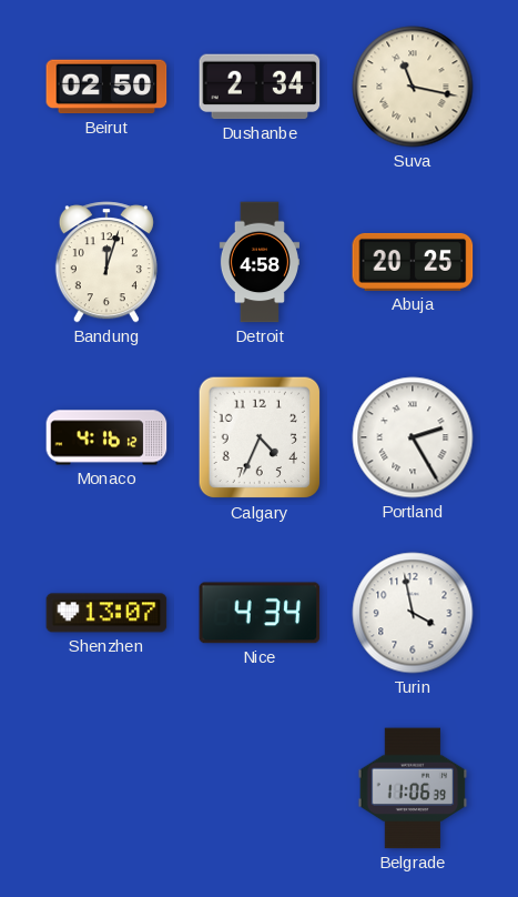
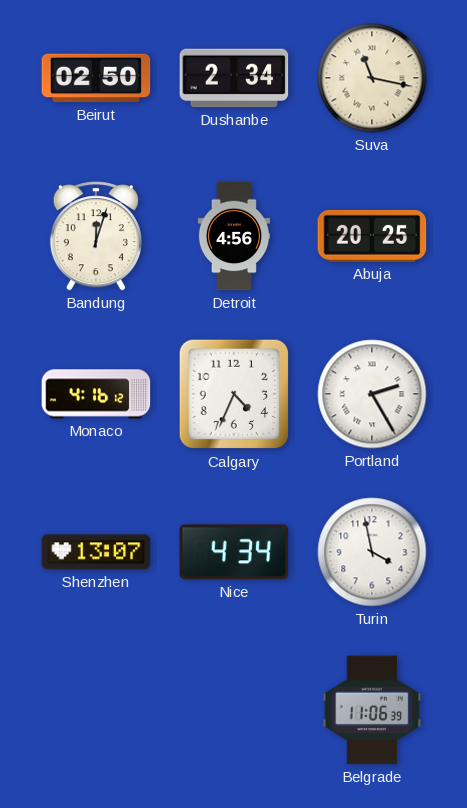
Detroit: 4:58 -> 4:56
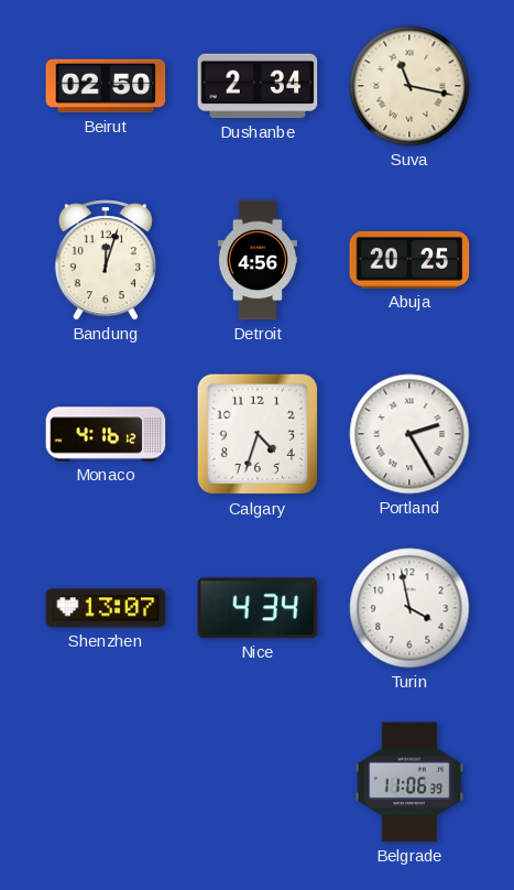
Calgary: 4:34 -> 4:33
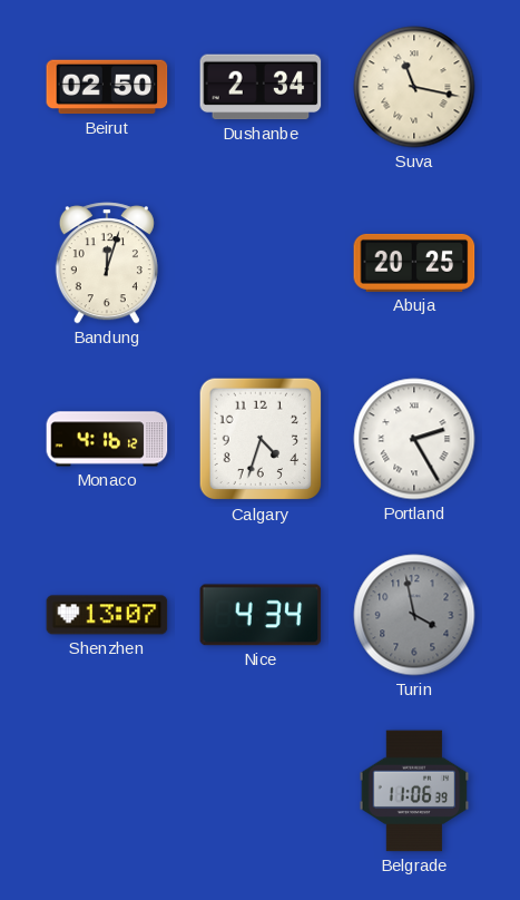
Detroit: 4:56 -> none
Turin dial: white -> grey
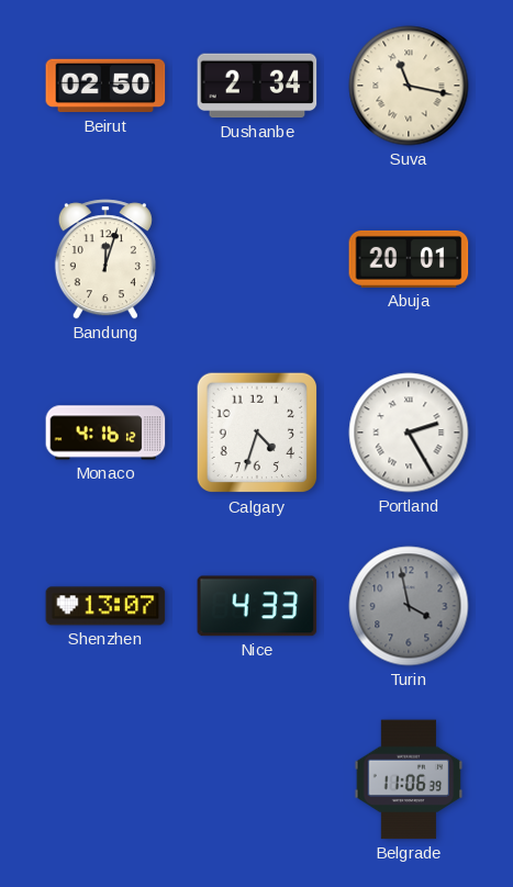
Abuja: 20:25 -> 20:01
Nice: 4:34 -> 4:33
